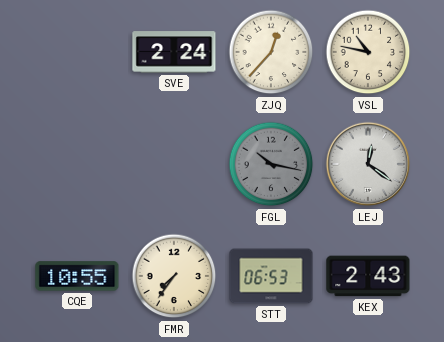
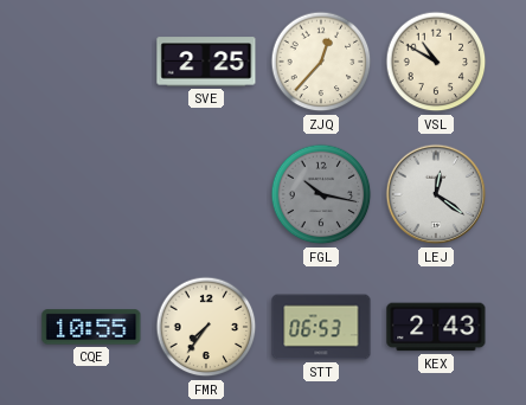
SVE: 2:24 -> 2:25
VSL: 10:47 -> 10:50
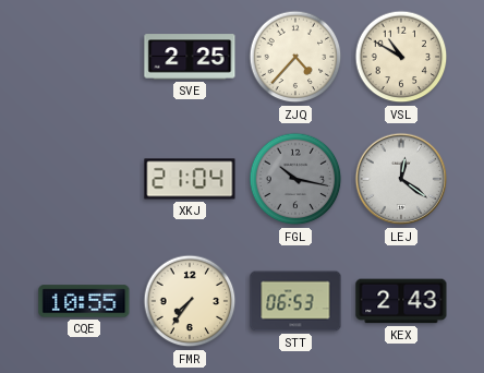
ZJQ: 12:37 -> 4:37
XKJ: none -> 21:04
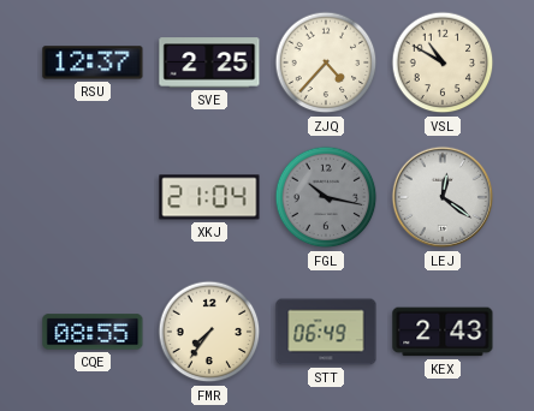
RSU: none -> 12:37
CQE: 10:55 -> 08:55
STT: 06:53 -> 06:49
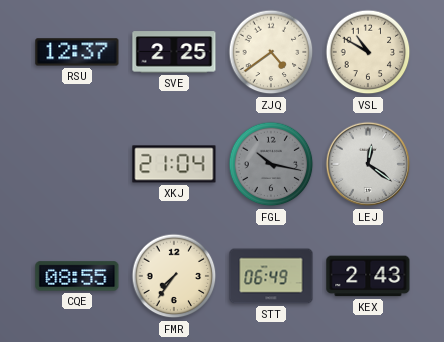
ZJQ: 4:37 -> 4:39
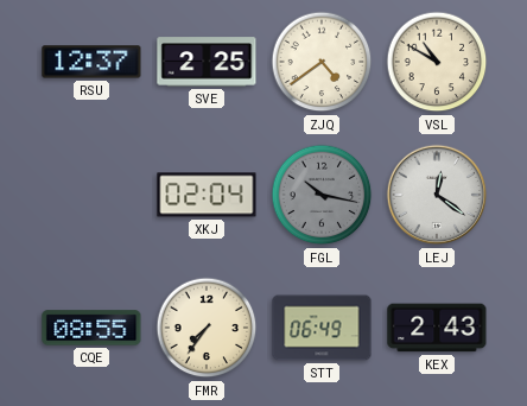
XKJ: 21:04 -> 02:04
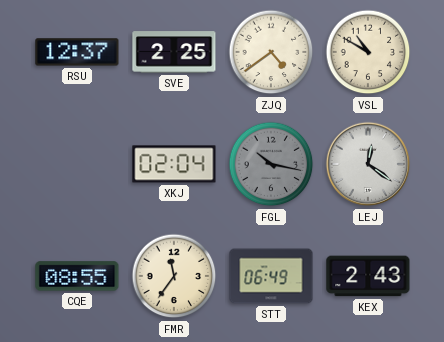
FMR: 7:36 -> 11:36
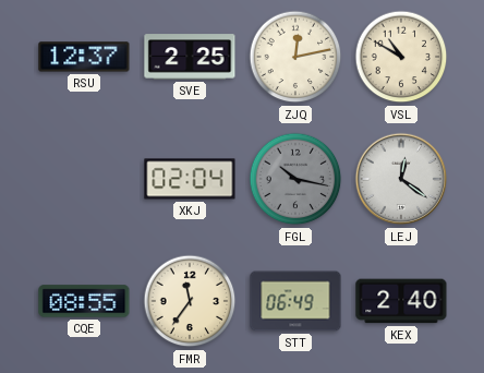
ZJQ: 4:39 -> 12:13
KEX: 2:43 -> 2:40
